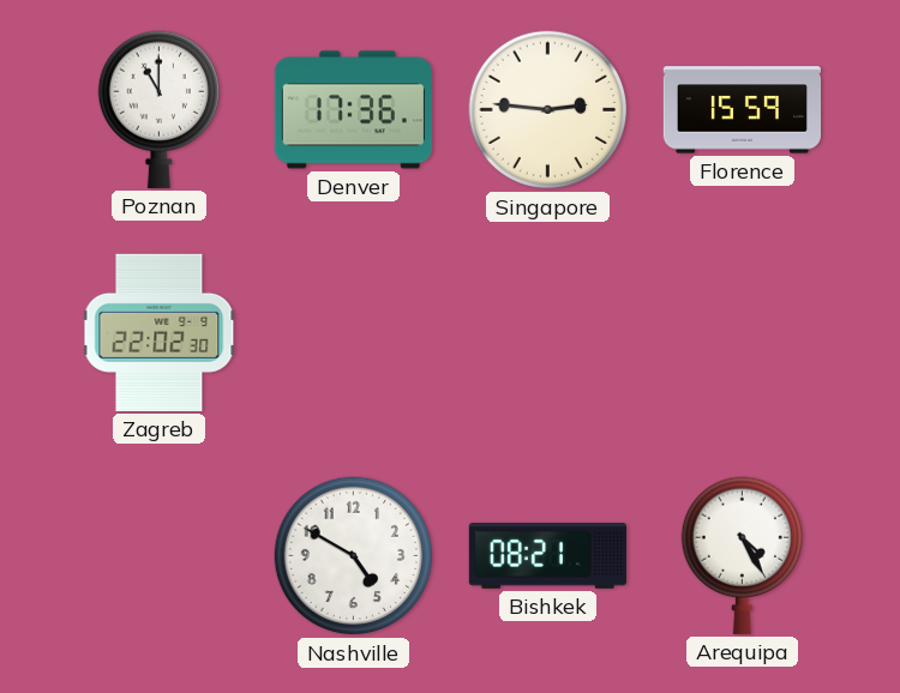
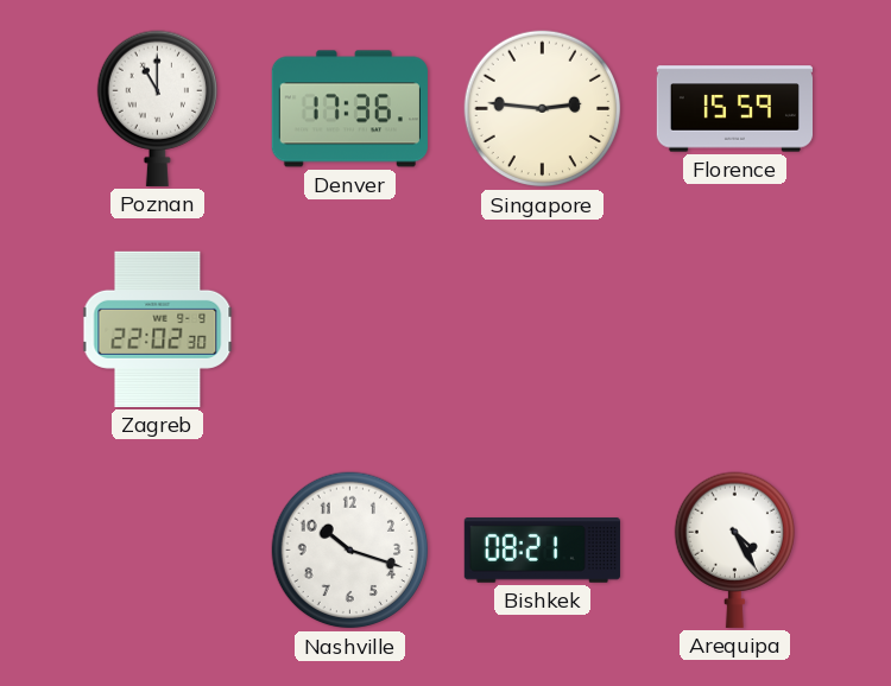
Nashville: 4:50 -> 10:18
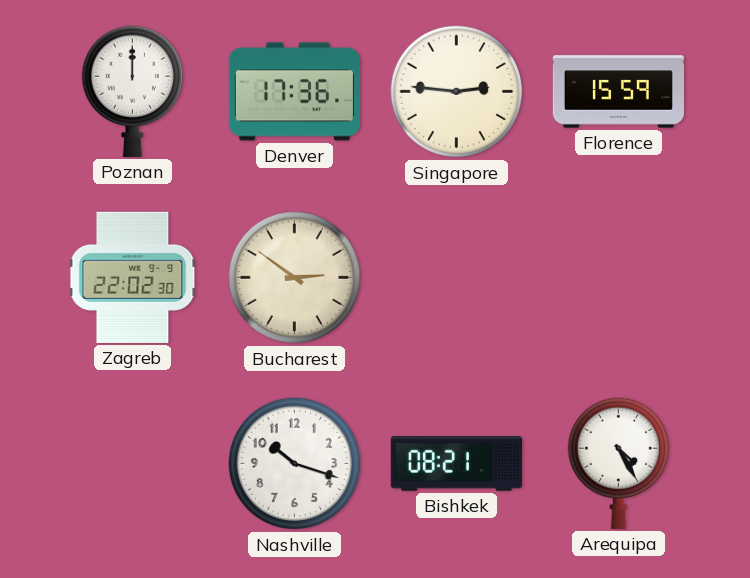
Poznan: 11:00 -> 12:00
Bucharest: none -> 2:51
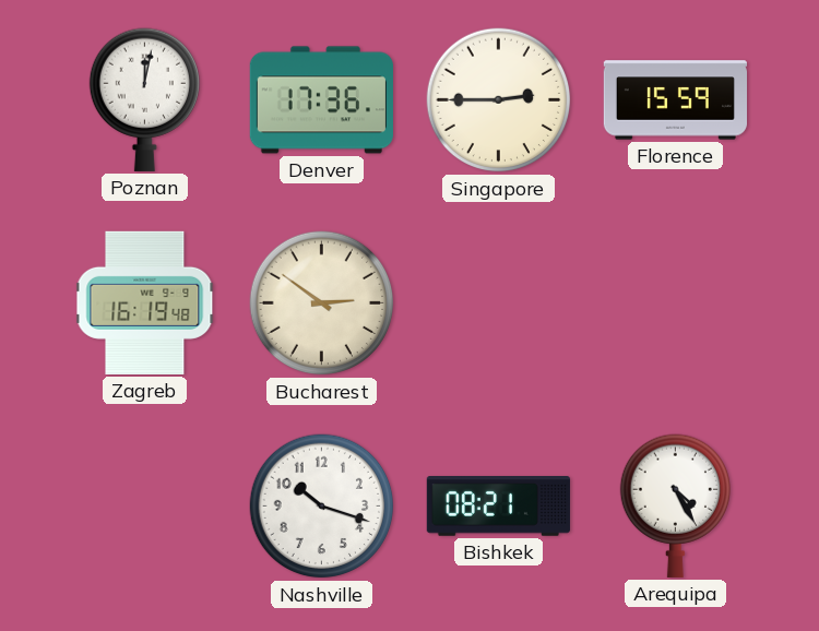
Poznan: 12:00 -> 12:02
Singapore: 2:46 -> 2:45
Zagreb: 22:02 -> 16:19
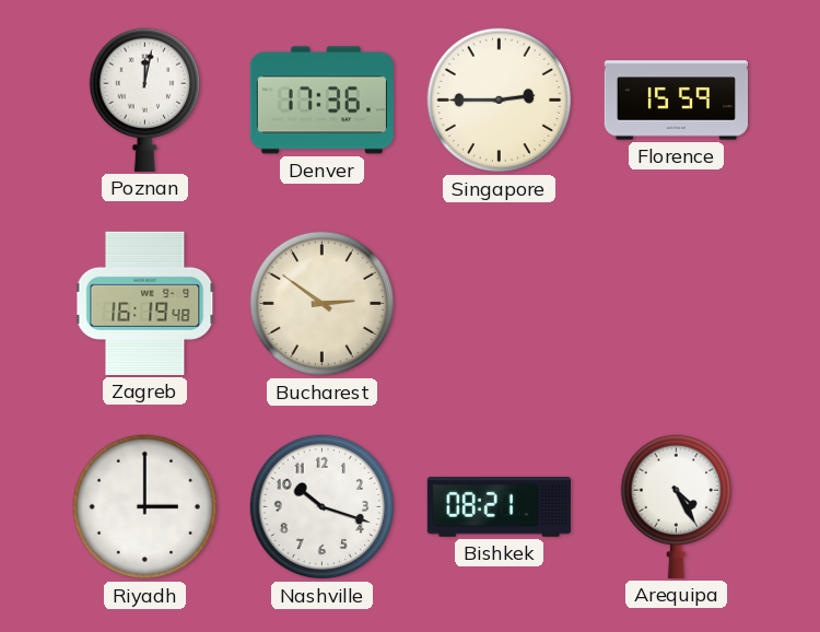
Riyadh: none -> 3:00
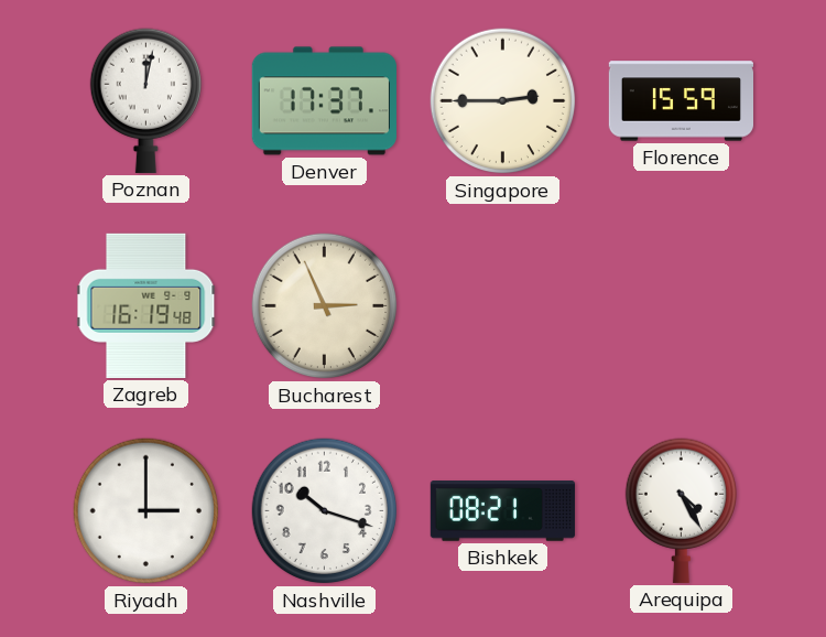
Denver: 17:36 -> 17:37
Bucharest: 2:51 -> 2:56
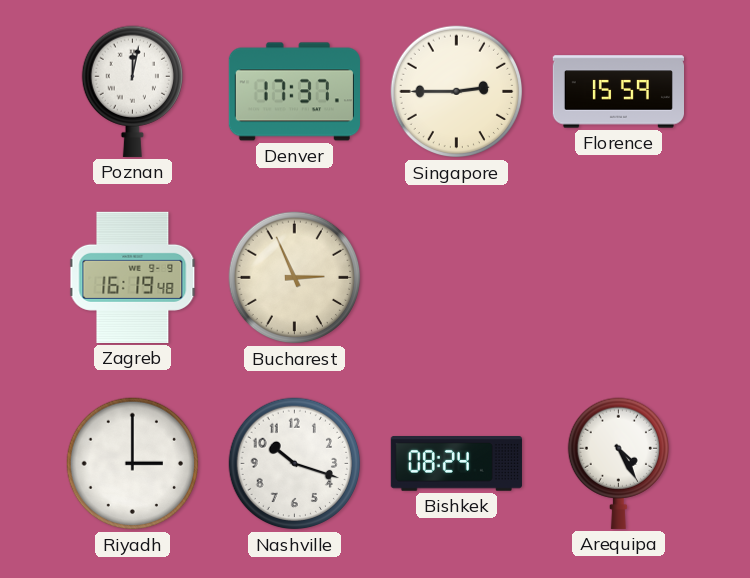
Bishkek: 08:21 -> 08:24
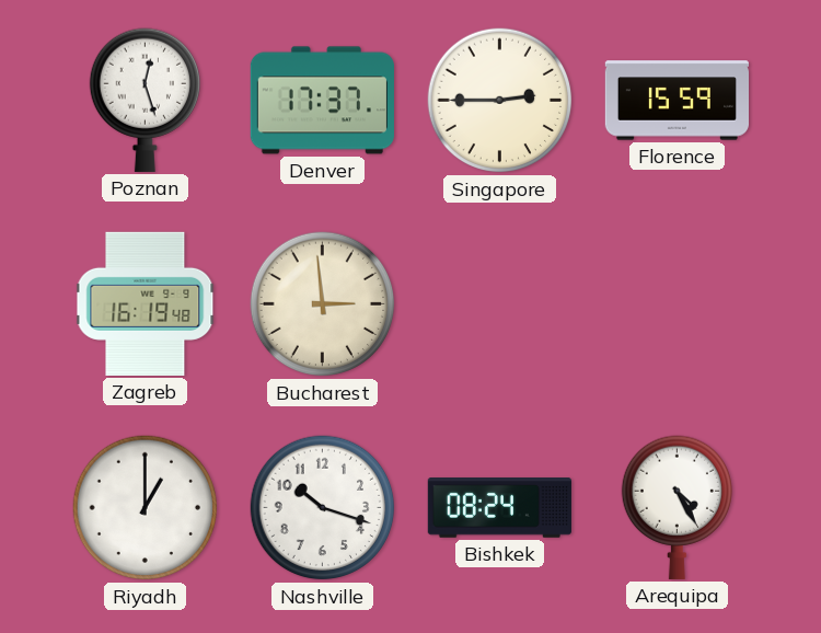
Poznan: 12:02 -> 12:27
Bucharest: 2:56 -> 2:59
Riyadh: 3:00 -> 1:00
